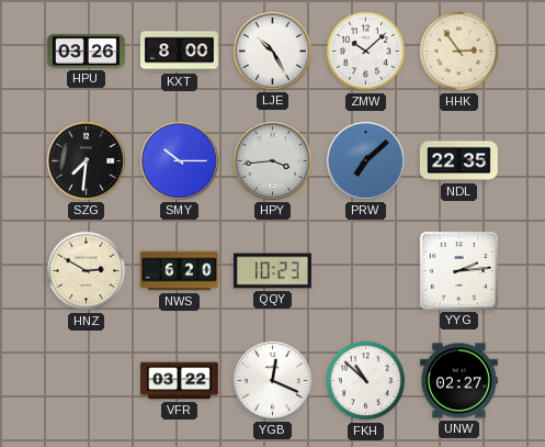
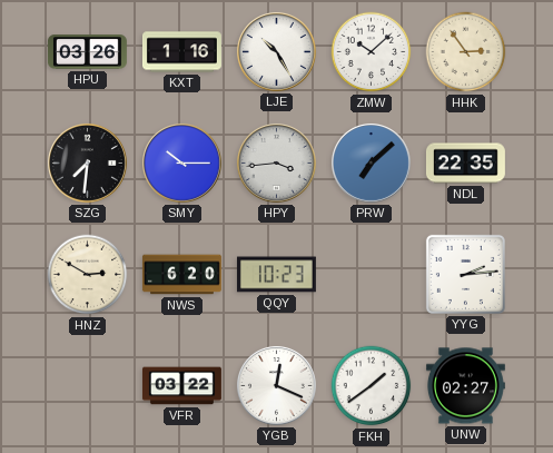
KXT: 8:00 -> 1:16
FKH: 10:52 -> 1:39
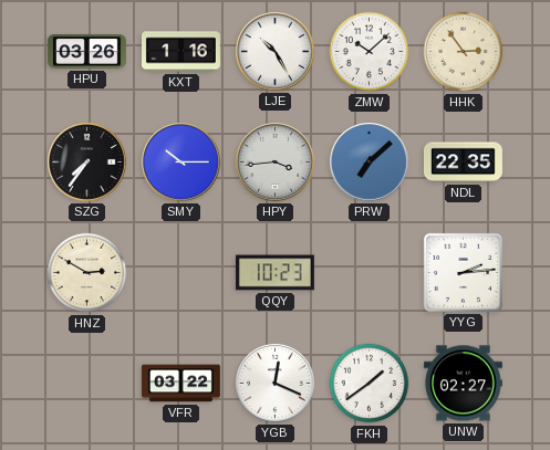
SZG: 7:31 -> 7:36
NWS: 6:20 -> none
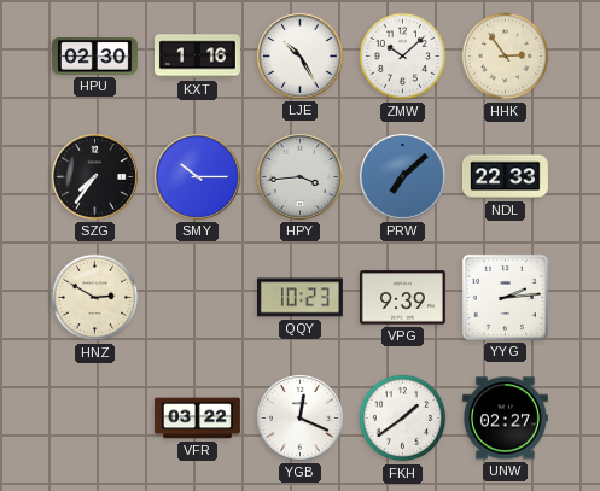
HPU: 03:26 -> 02:30
NDL: 22:35 -> 22:33
VPG: none -> 9:39
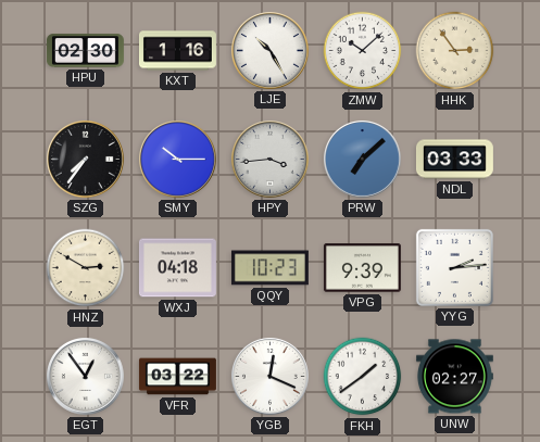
NDL: 22:33 -> 03:33
WXJ: none -> 04:18
EGT: none -> 12:54
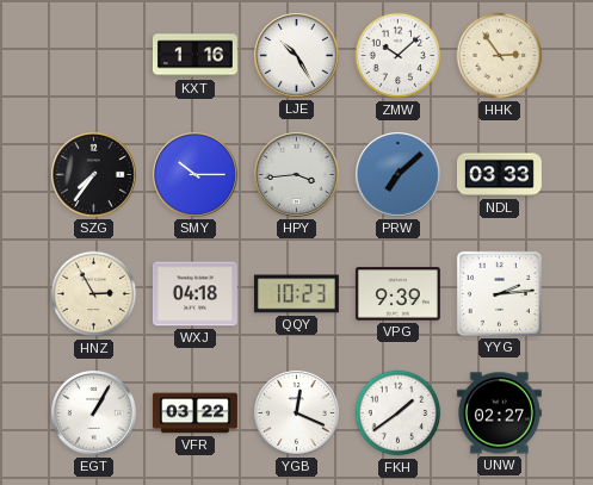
HPU: 02:30 -> none
HNZ: 2:50 -> 2:55
EGT: 12:54 -> 1:05
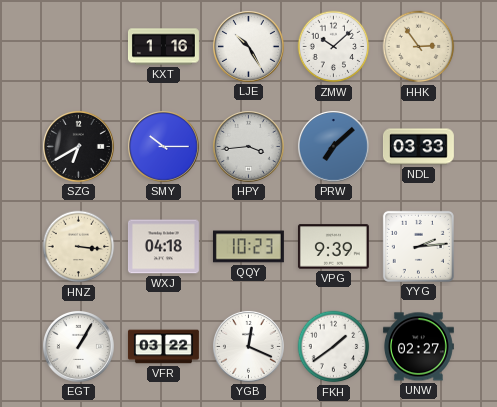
SZG: 7:36 -> 6:40
HNZ: 2:55 -> 3:16
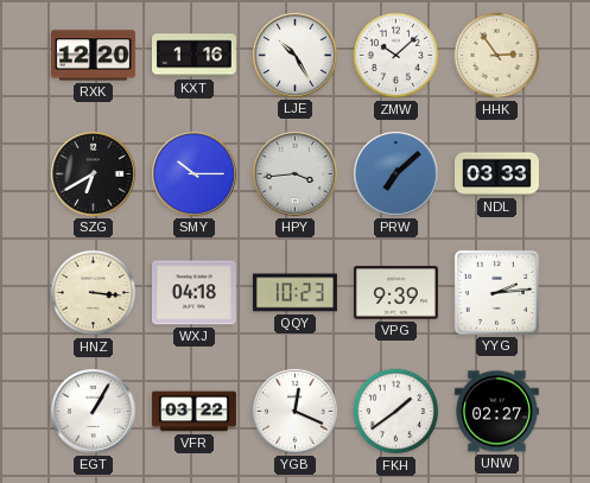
RXK: none -> 12:20
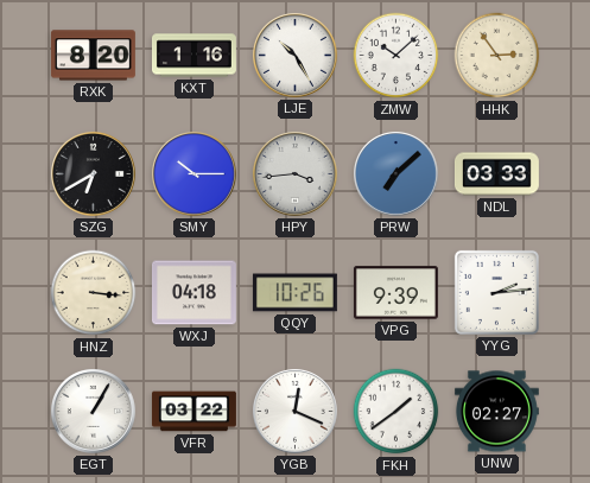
RXK: 12:20 -> 8:20
QQY: 10:23 -> 10:26
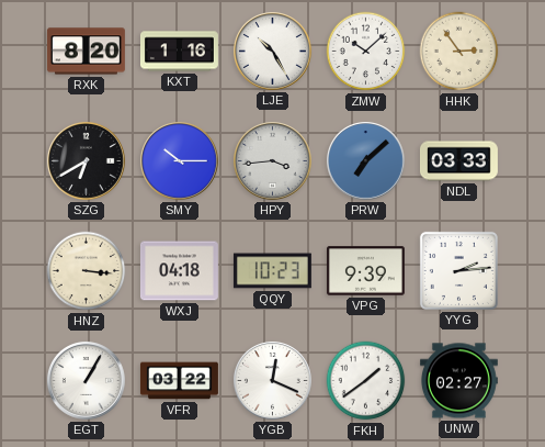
QQY: 10:26 -> 10:23
